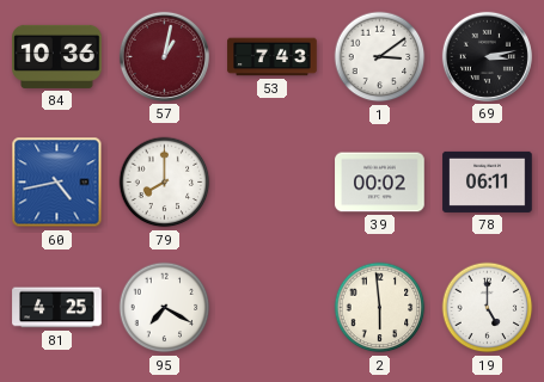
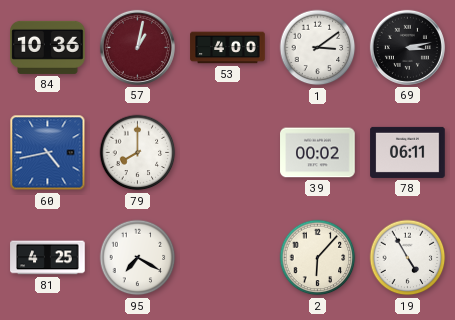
53: 7:43 -> 4:00
2: 5:59 -> 6:07
19: 5:00 -> 4:55
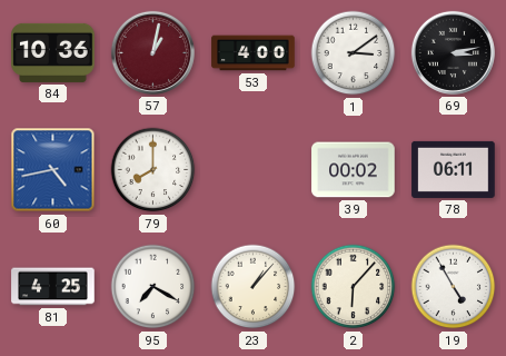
23: none -> 1:07
